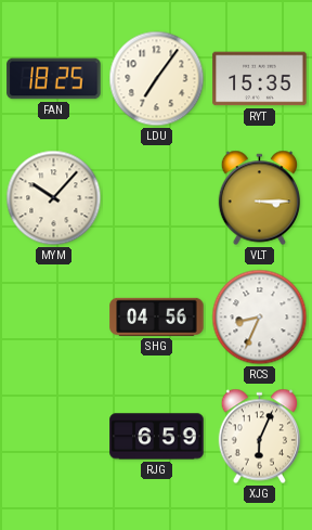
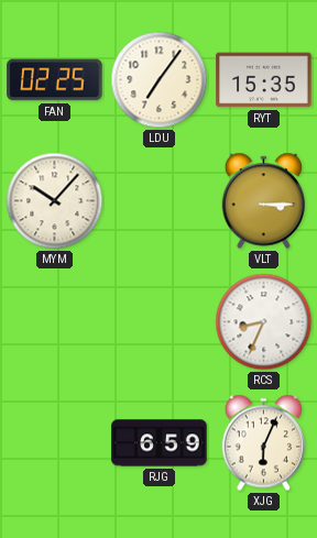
FAN: 18:25 -> 02:25
SHG: 04:56 -> none
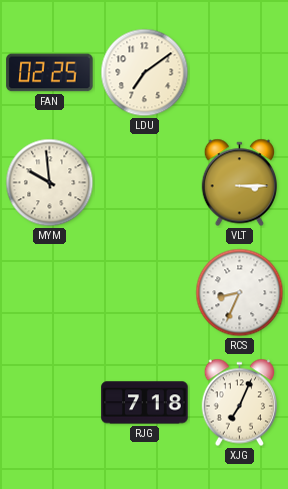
LDU: 7:06 -> 7:09
RYT: 15:35 -> none
MYM: 10:07 -> 9:59
RJG: 6:59 -> 7:18
XJG: 6:04 -> 7:04
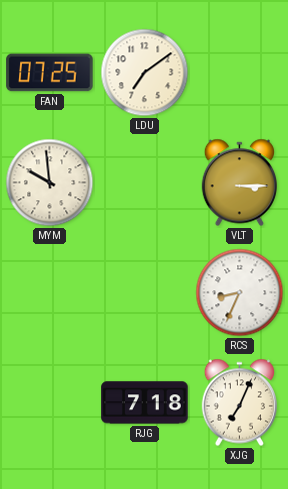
FAN: 02:25 -> 07:25
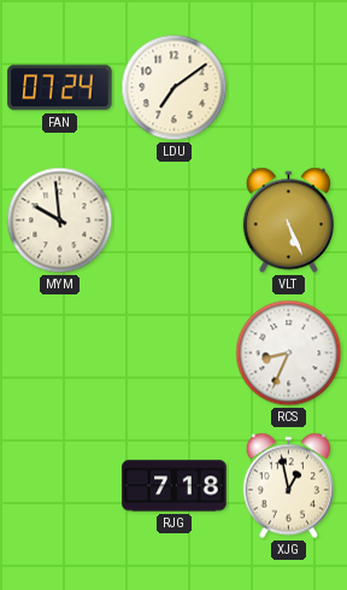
FAN: 07:25 -> 07:24
VLT: 3:15 -> 5:26
XJG: 7:04 -> 12:58
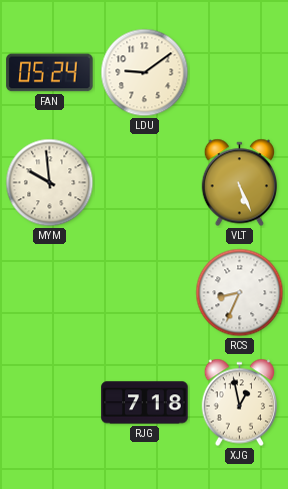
FAN: 07:24 -> 05:24
LDU: 7:09 -> 9:09
